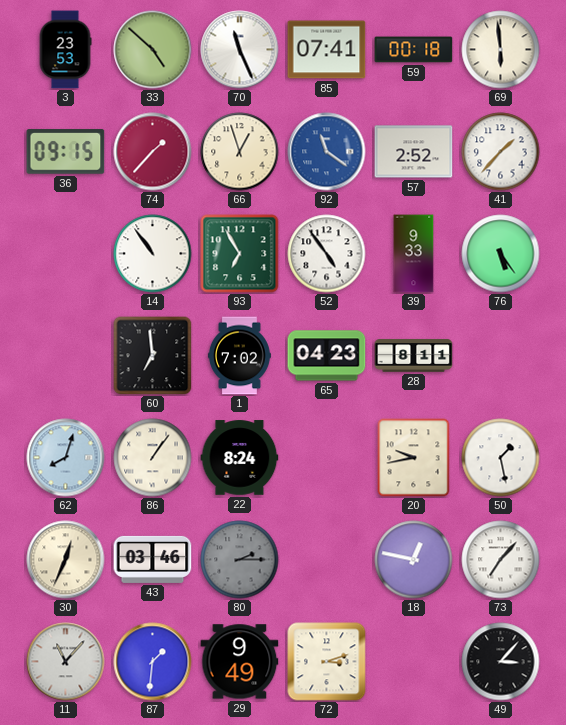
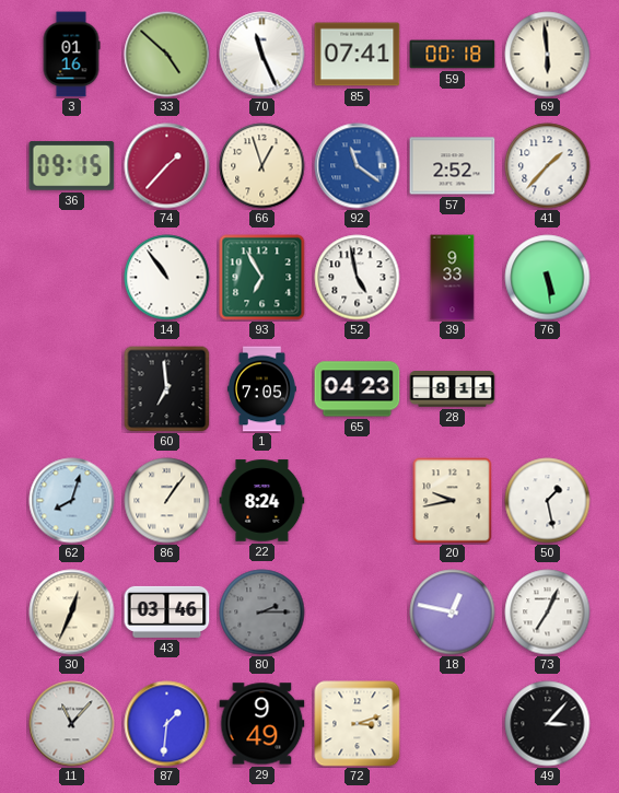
3: 23:53 -> 01:16
52: 4:54 -> 4:58
76: 5:24 -> 5:29
1: 7:02 -> 7:05
73: 7:07 -> 7:04
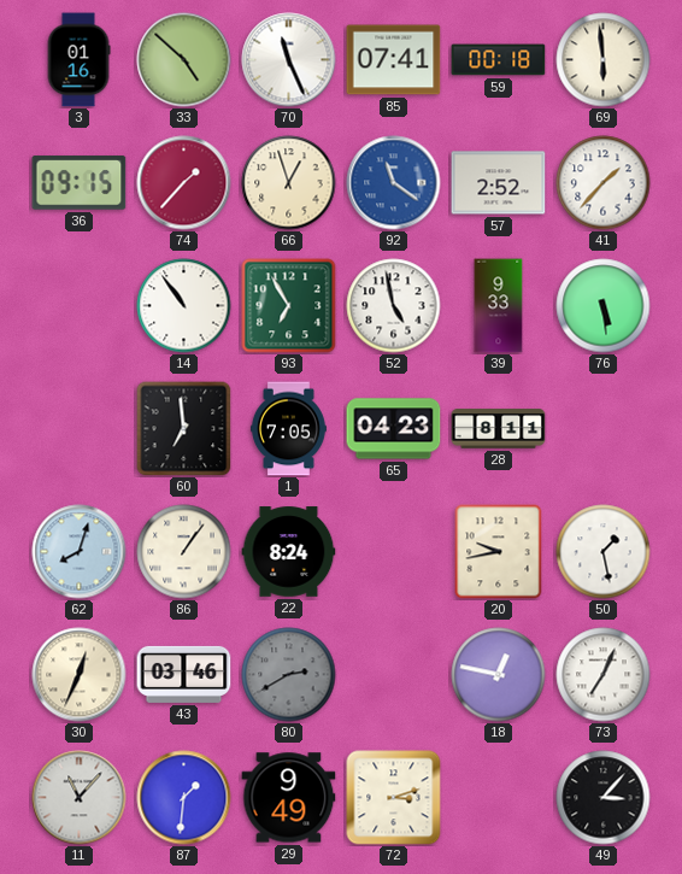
80: 2:15 -> 2:40
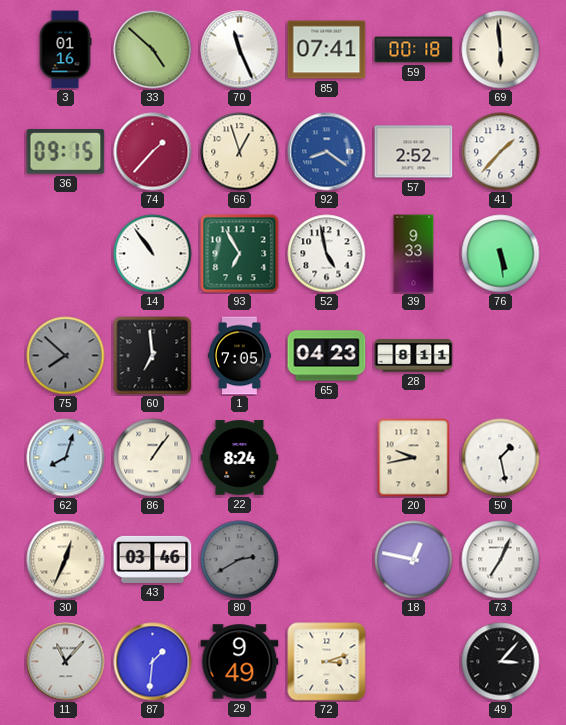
92: 11:21 -> 8:21
75: none -> 7:52
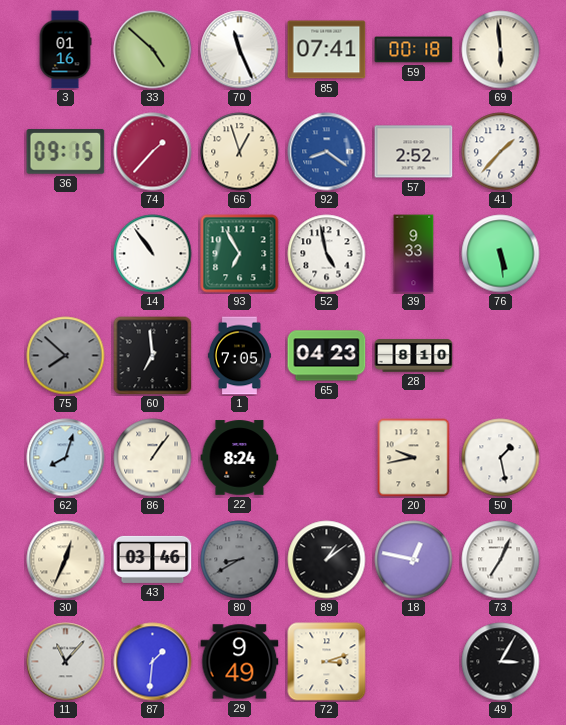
28: 8:11 -> 8:10
80: 2:40 -> 8:40
89: none -> 1:09
49: 3:07 -> 3:05
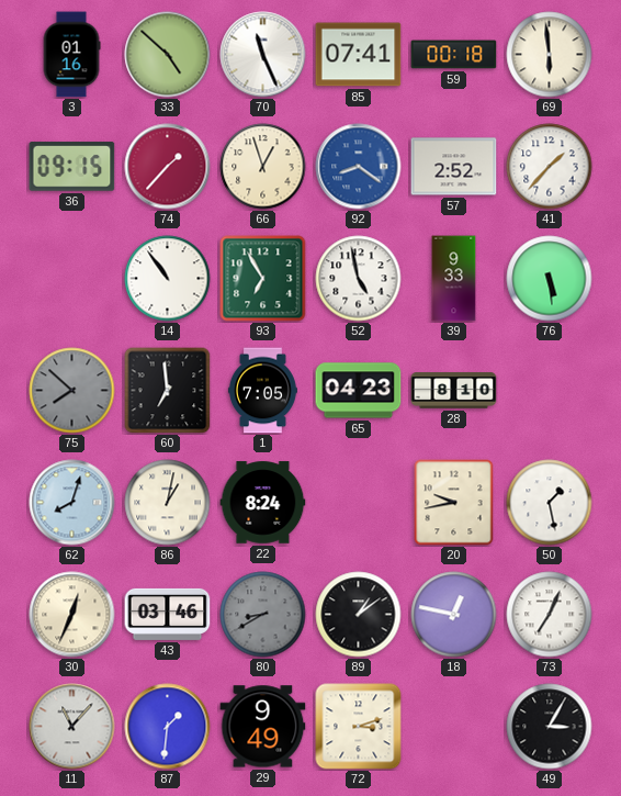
86: 1:06 -> 1:02
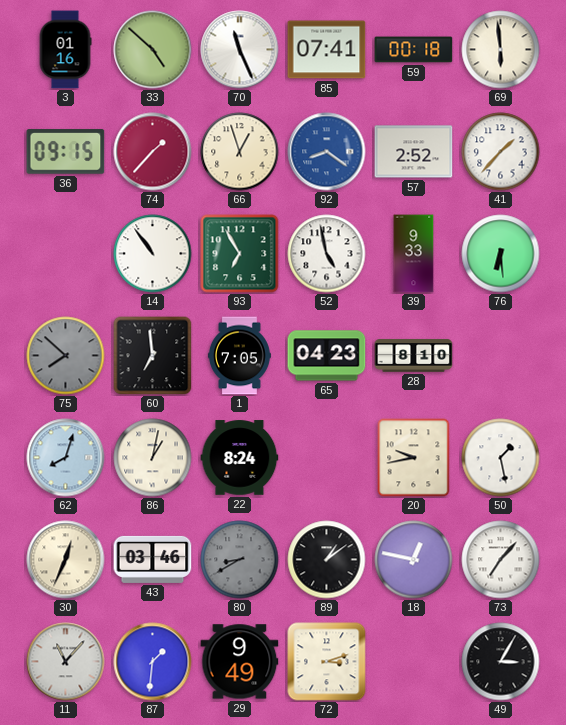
76: 5:29 -> 6:29
73: 7:04 -> 7:07
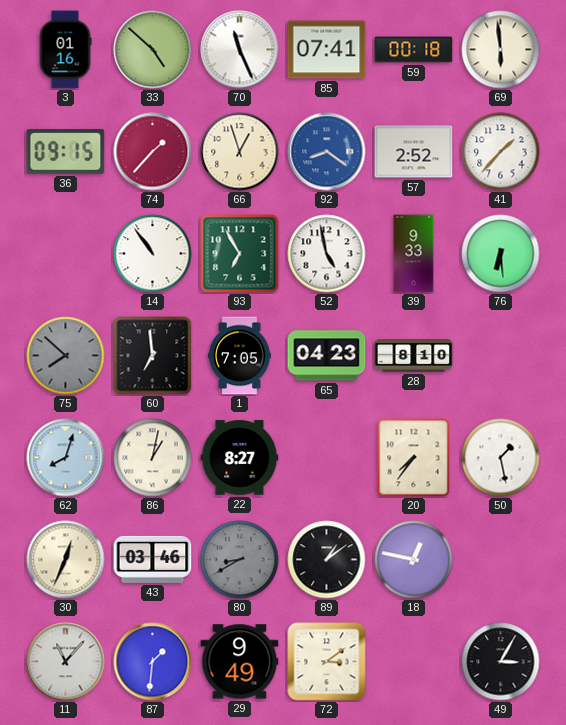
22: 8:24 -> 8:27
20: 9:43 -> 7:36
73: 7:07 -> none
72: 3:12 -> 3:09
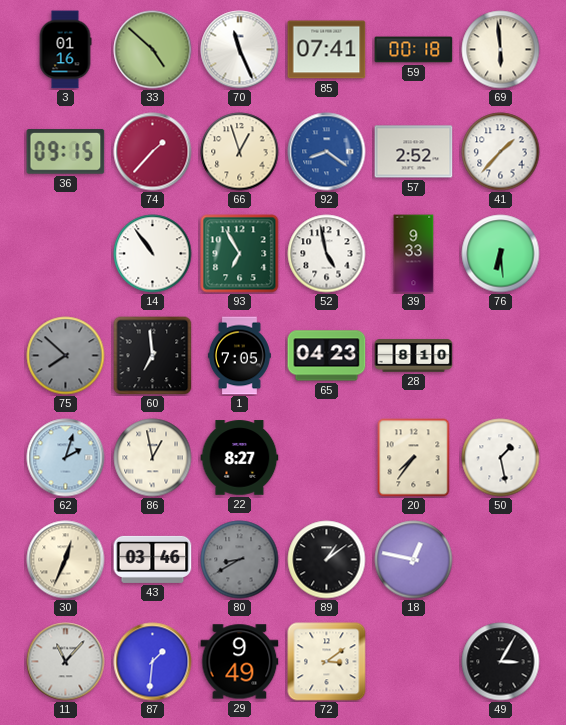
62: 8:03 -> 2:03
86: 1:02 -> 12:58
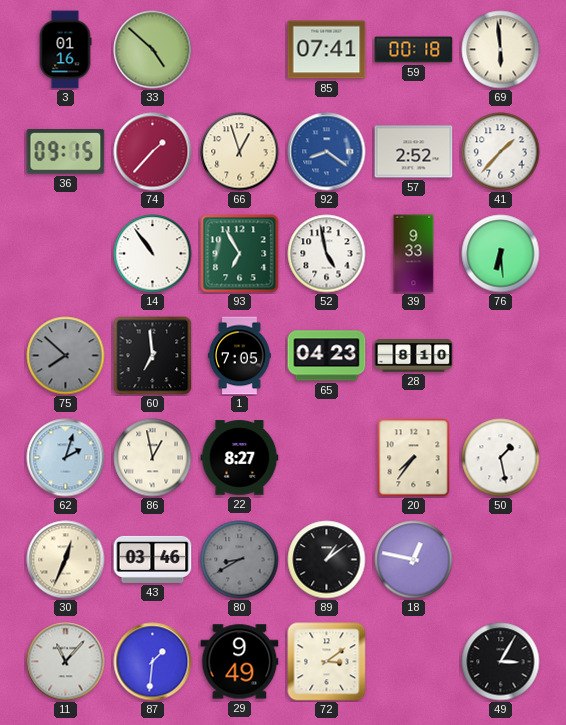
70: 11:26 -> none
